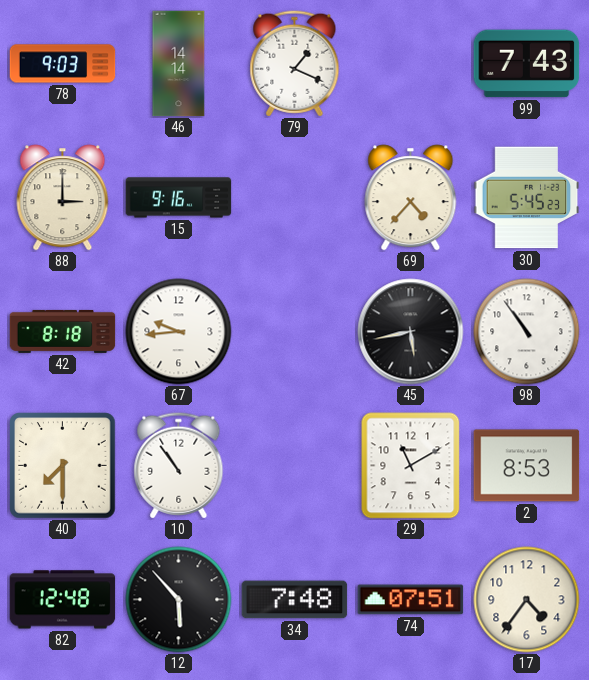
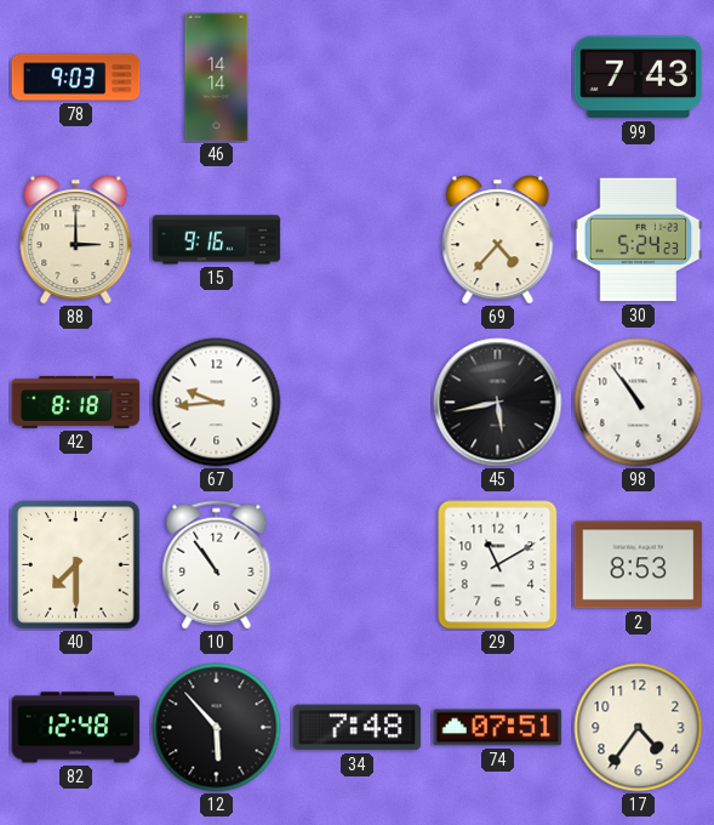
79: 1:19 -> none
30: 5:45 -> 5:24
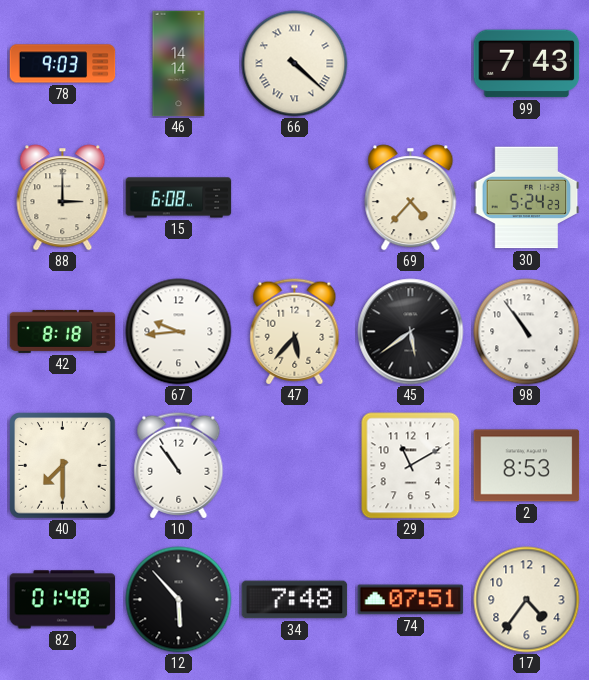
66: none -> 4:22
15: 9:16 -> 6:08
47: none -> 5:37
45: 5:43 -> 5:39
82: 12:48 -> 01:48
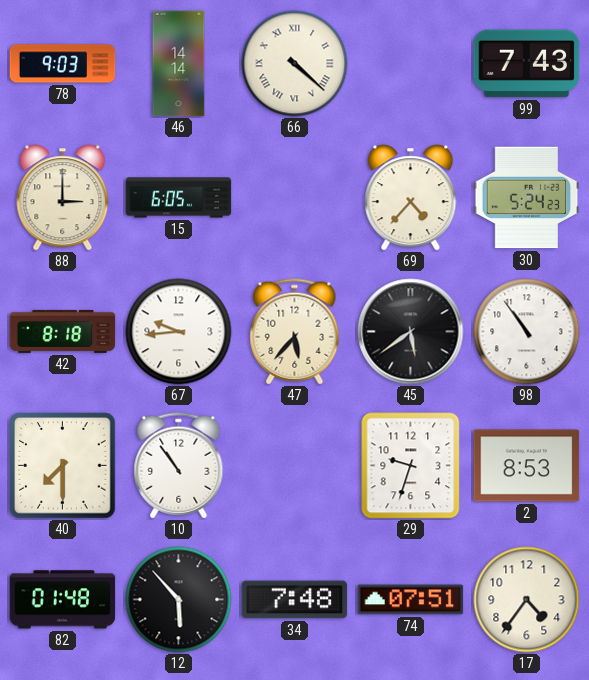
15: 6:08 -> 6:05
29: 11:10 -> 9:33
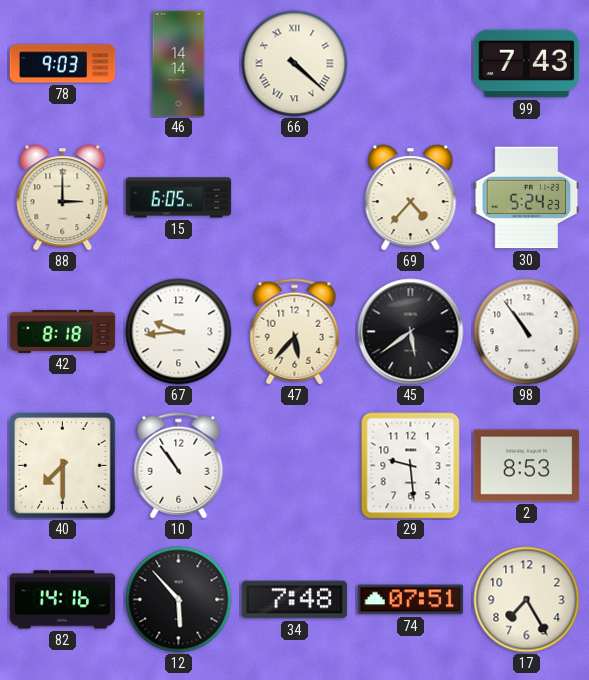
29: 9:33 -> 9:29
82: 01:48 -> 14:16
17: 4:36 -> 7:25
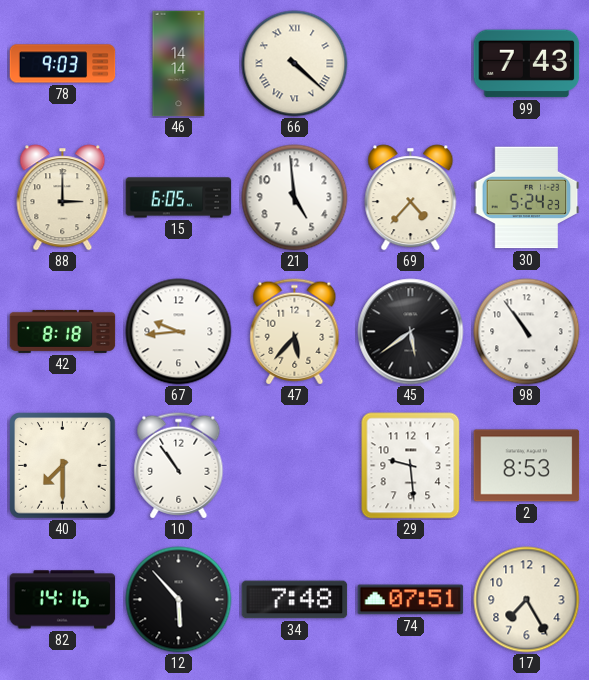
21: none -> 4:59
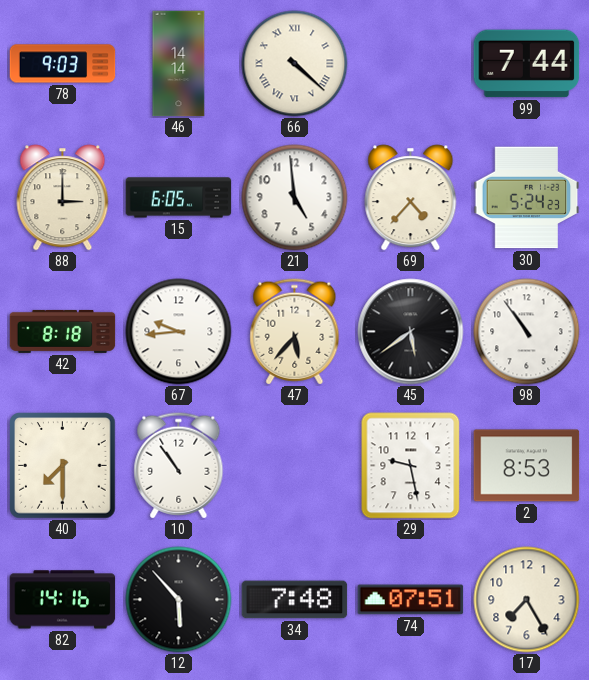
99: 7:43 -> 7:44
29: 9:29 -> 9:28
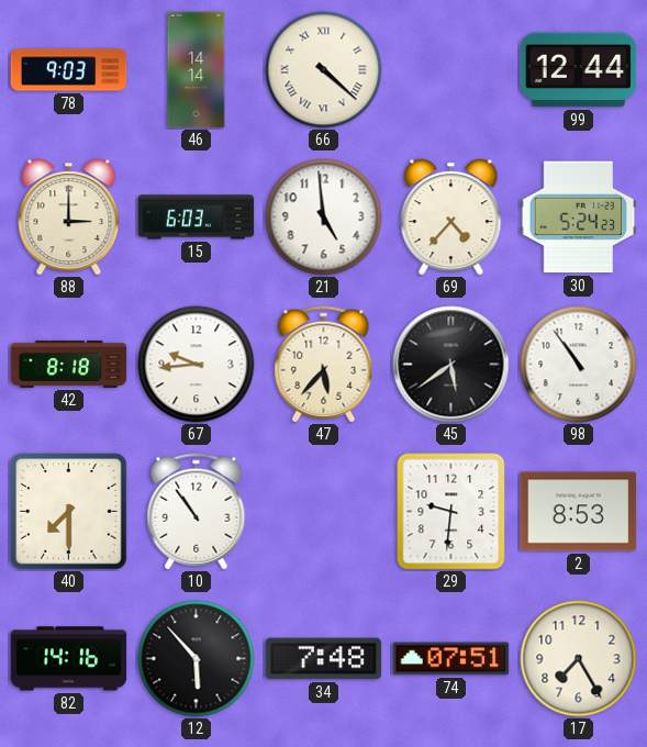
99: 7:44 -> 12:44
15: 6:05 -> 6:03
29: 9:28 -> 9:31
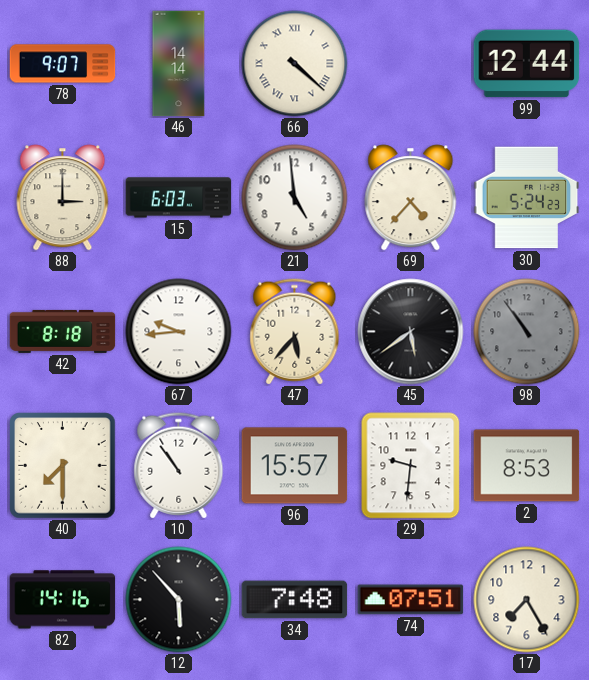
78: 9:03 -> 9:07
98 dial: white -> grey
96: none -> 15:57
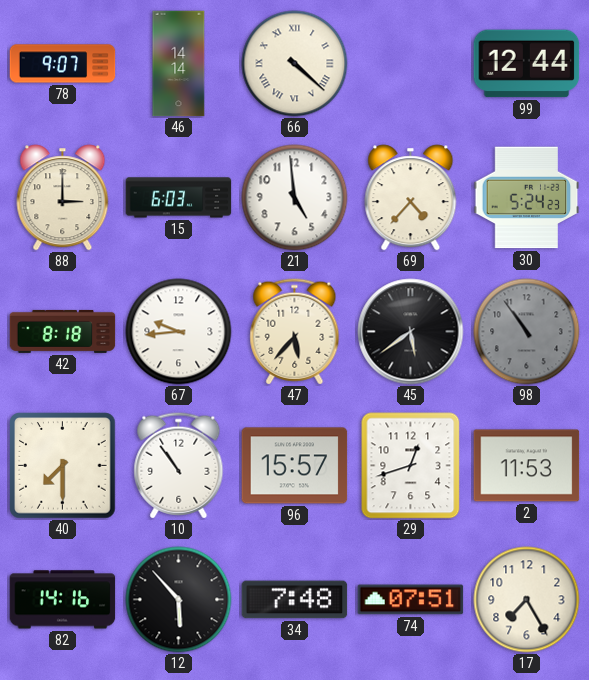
29: 9:31 -> 12:42
2: 8:53 -> 11:53
